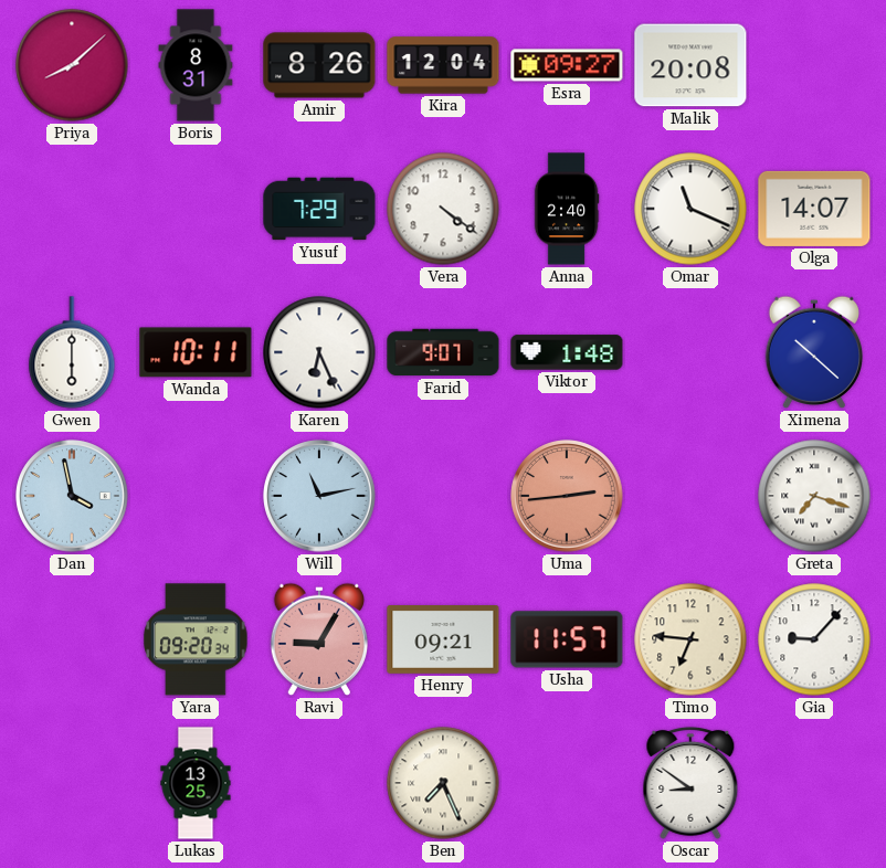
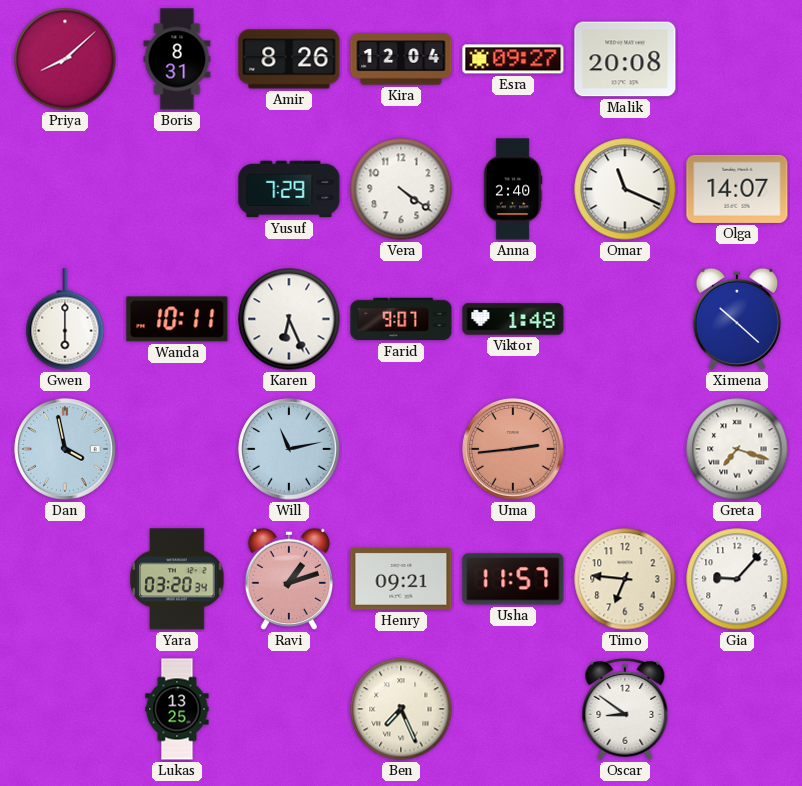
Yara: 09:20 -> 03:20
Ravi: 9:05 -> 1:12
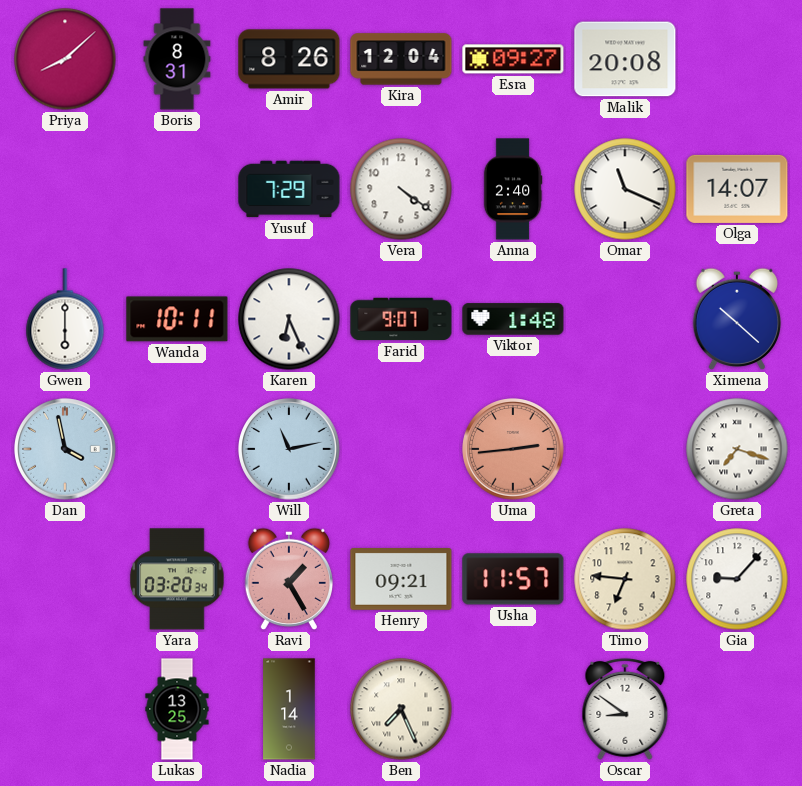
Ravi: 1:12 -> 1:25
Nadia: none -> 1:14
